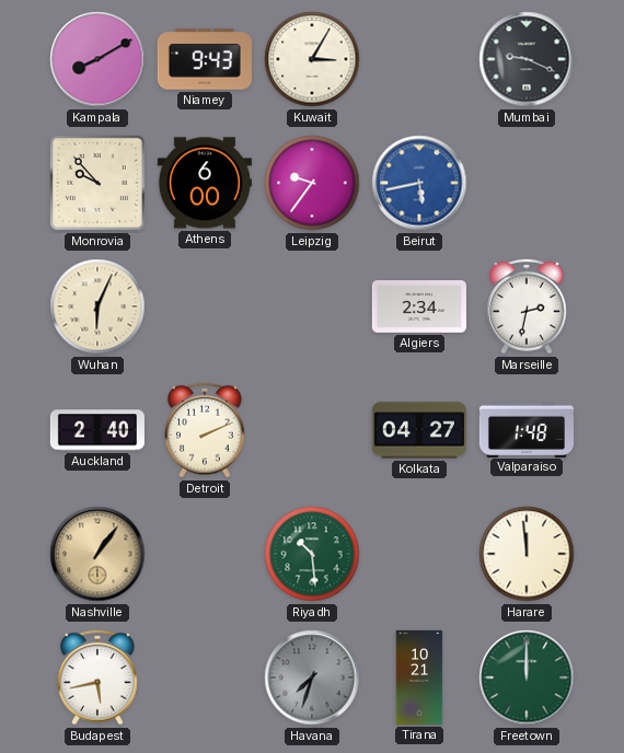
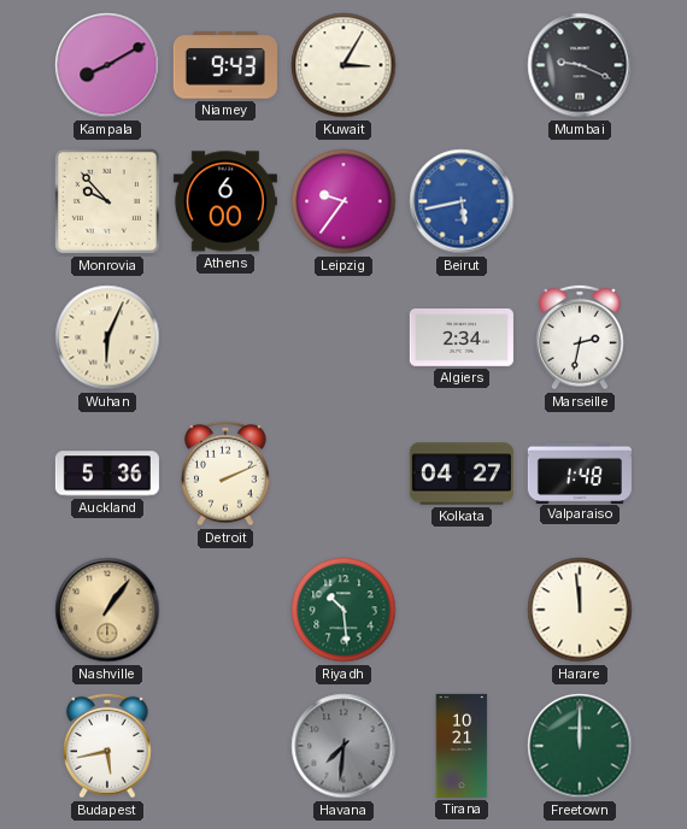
Auckland: 2:40 -> 5:36
Havana: 7:33 -> 7:31
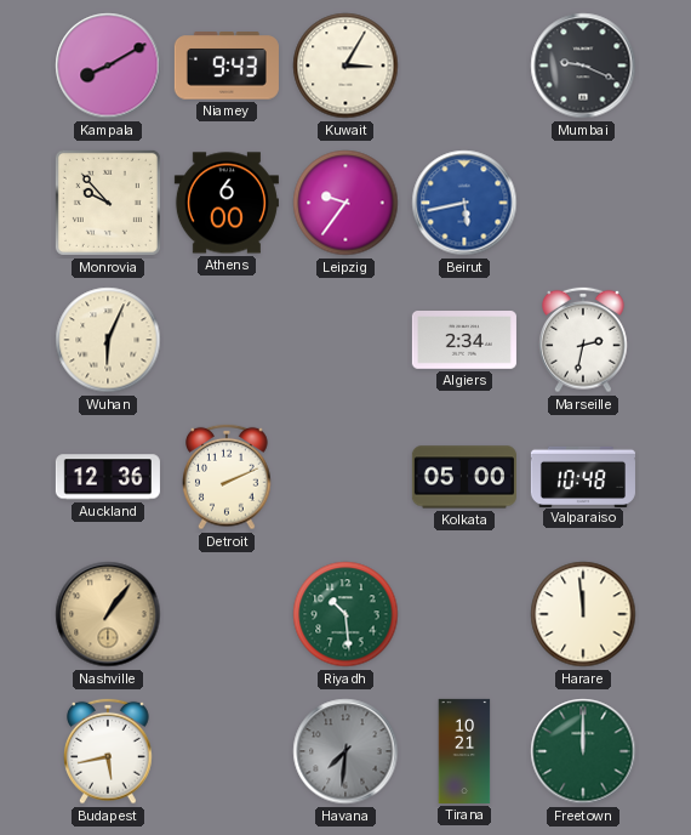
Auckland: 5:36 -> 12:36
Kolkata: 04:27 -> 05:00
Valparaiso: 1:48 -> 10:48
